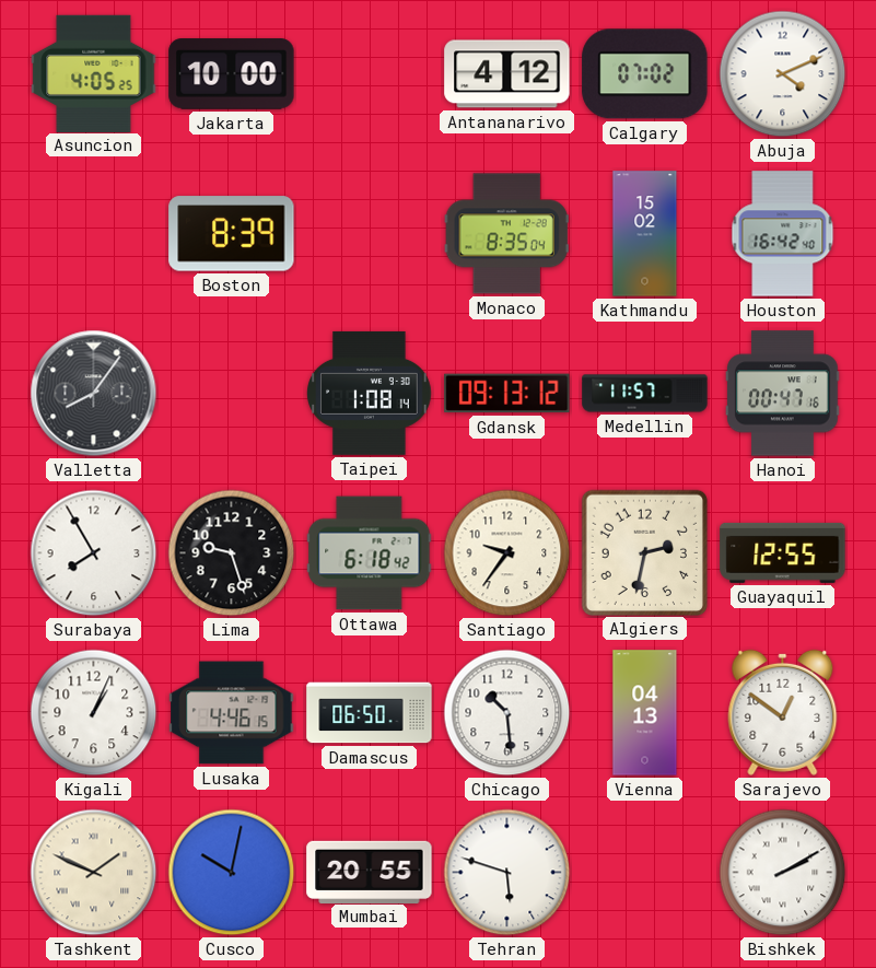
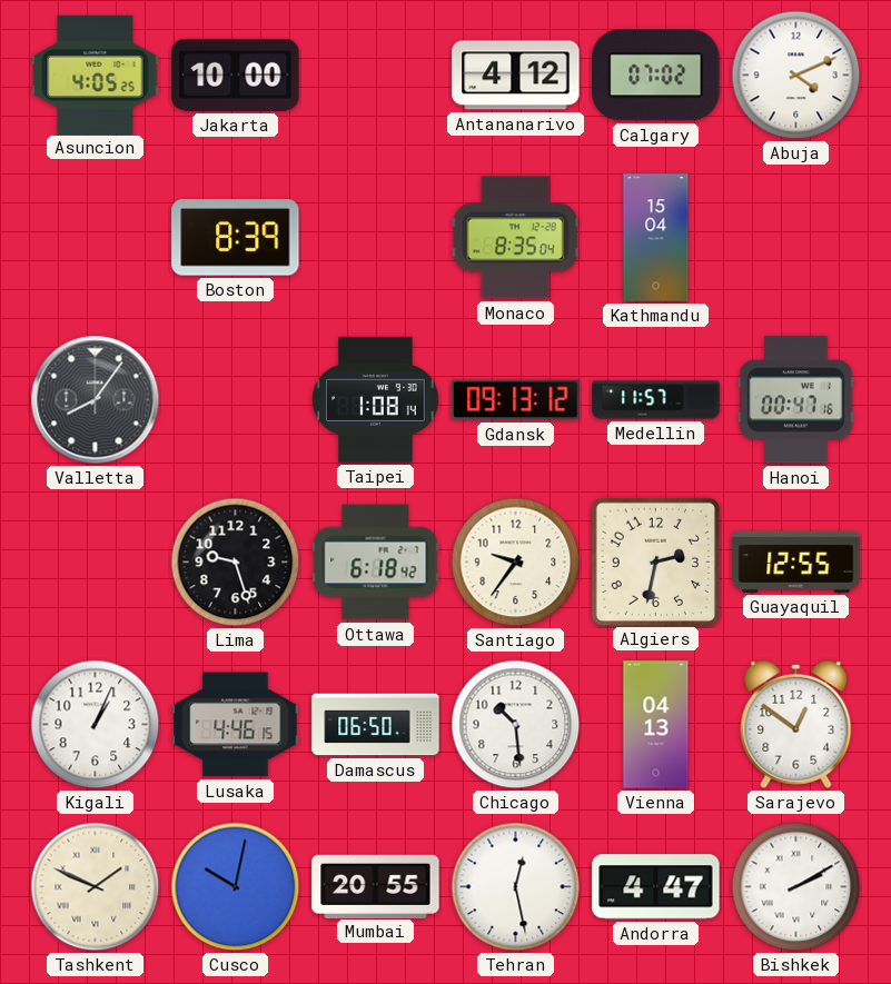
Kathmandu: 15:02 -> 15:04
Houston: 16:42 -> none
Surabaya: 7:55 -> none
Tehran: 5:48 -> 12:28
Andorra: none -> 4:47
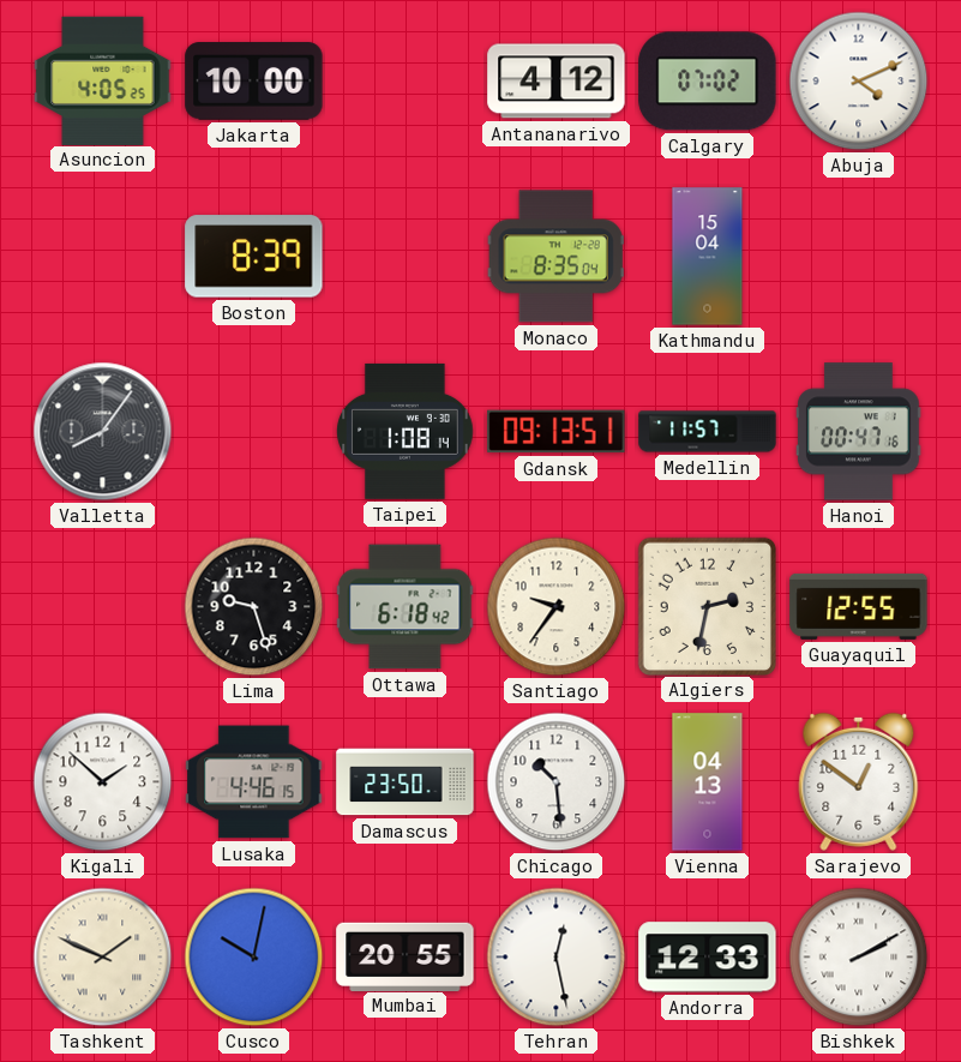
Gdansk: 09:13:12 -> 09:13:51
Kigali: 1:04 -> 1:52
Damascus: 06:50 -> 23:50
Andorra: 4:47 -> 12:33
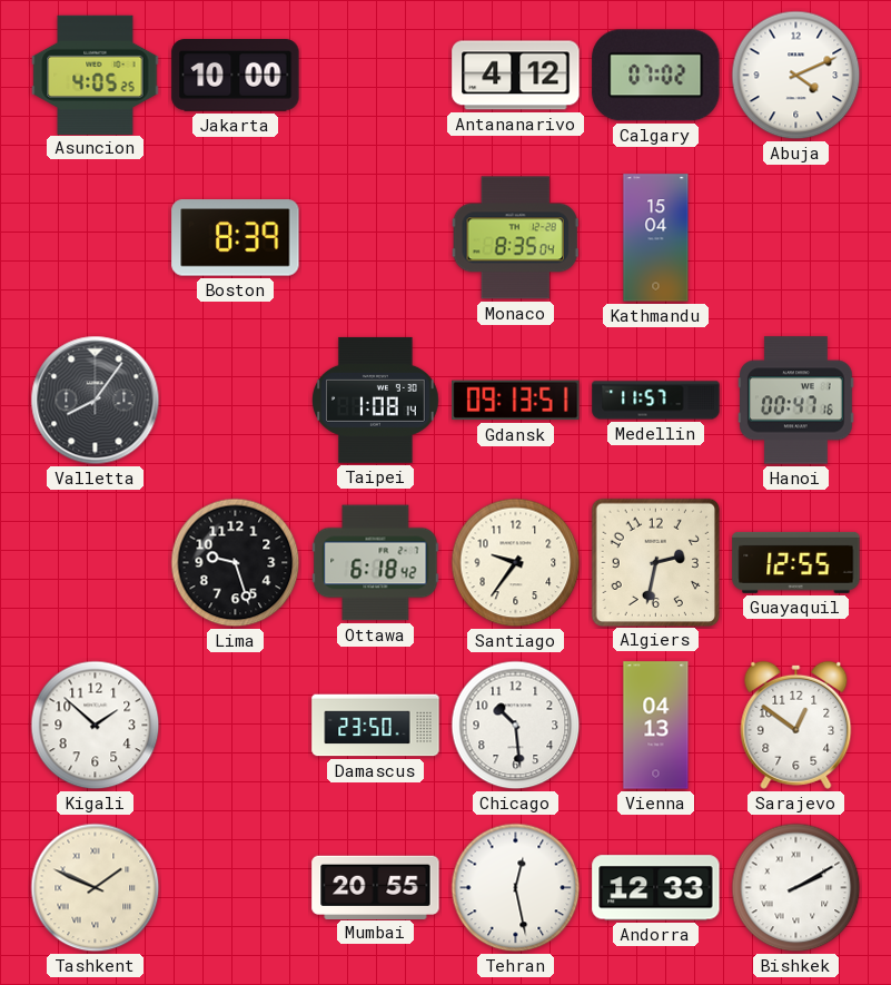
Lusaka: 4:46 -> none
Cusco: 10:02 -> none
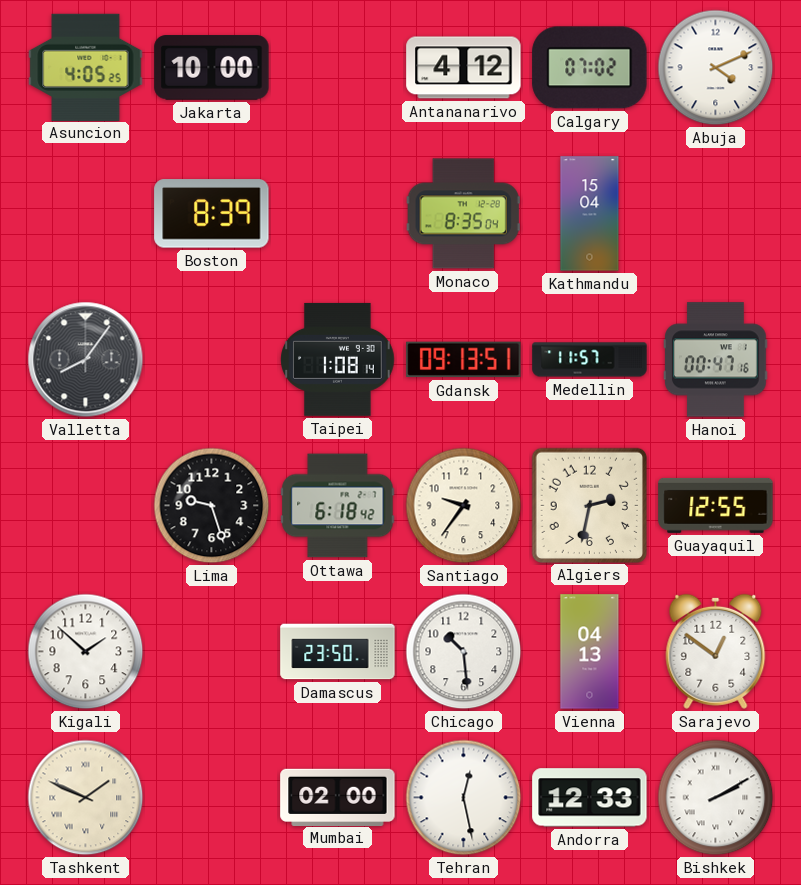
Mumbai: 20:55 -> 02:00
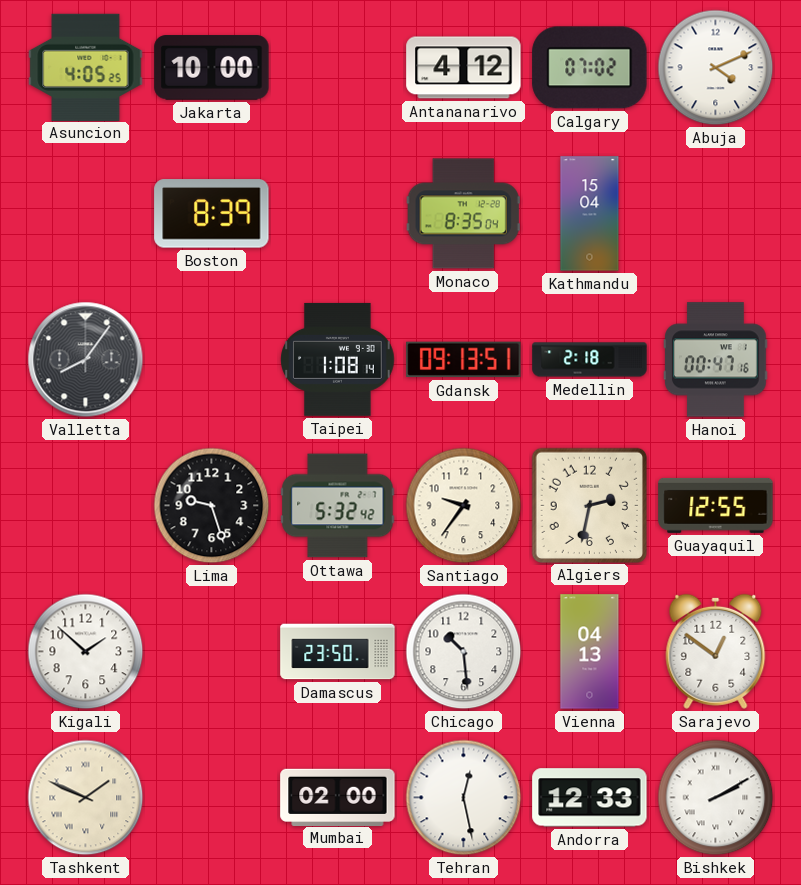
Medellin: 11:57 -> 2:18
Ottawa: 6:18 -> 5:32
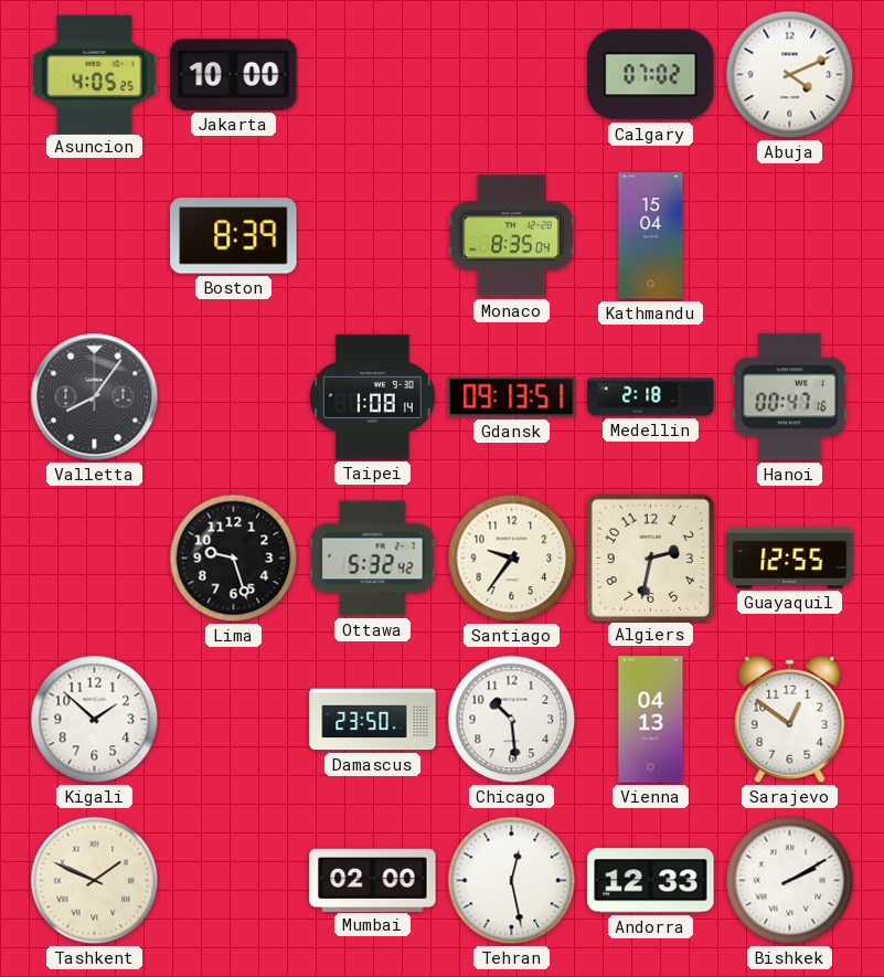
Antananarivo: 4:12 -> none
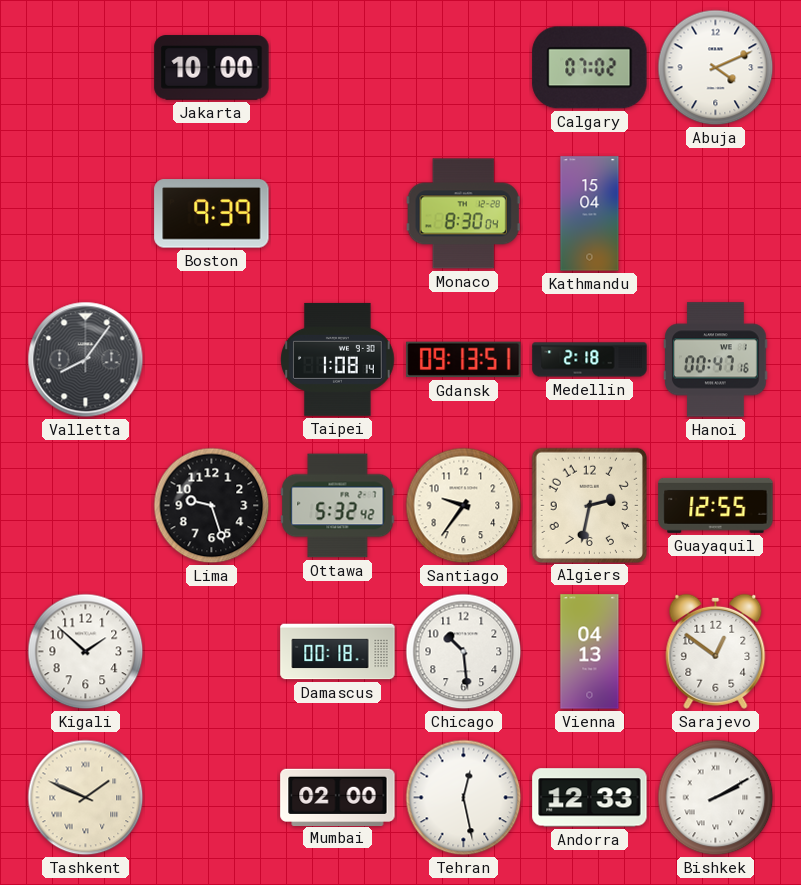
Asuncion: 4:05 -> none
Boston: 8:39 -> 9:39
Monaco: 8:35 -> 8:30
Damascus: 23:50 -> 00:18
